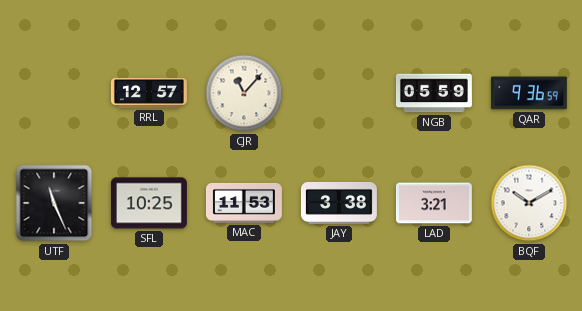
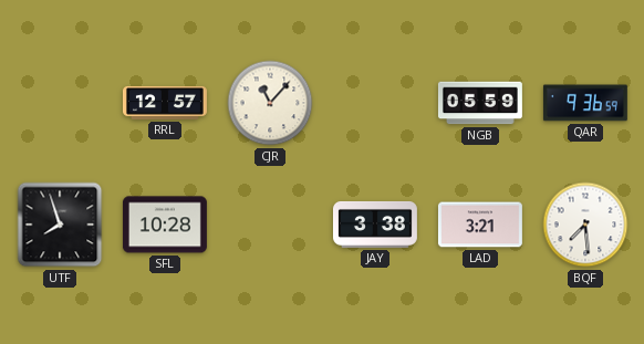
UTF: 11:26 -> 7:57
SFL: 10:25 -> 10:28
MAC: 11:53 -> none
BQF: 10:10 -> 7:29
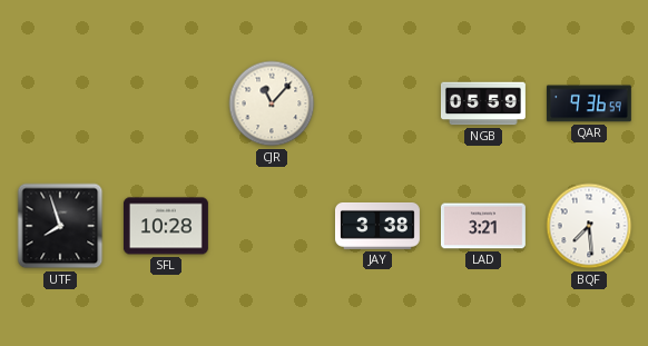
RRL: 12:57 -> none
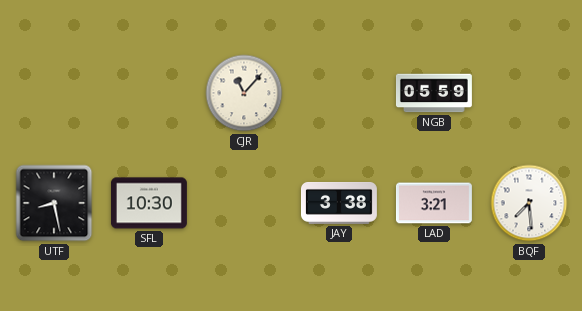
QAR: 9:36 -> none
UTF: 7:57 -> 8:28
SFL: 10:28 -> 10:30
